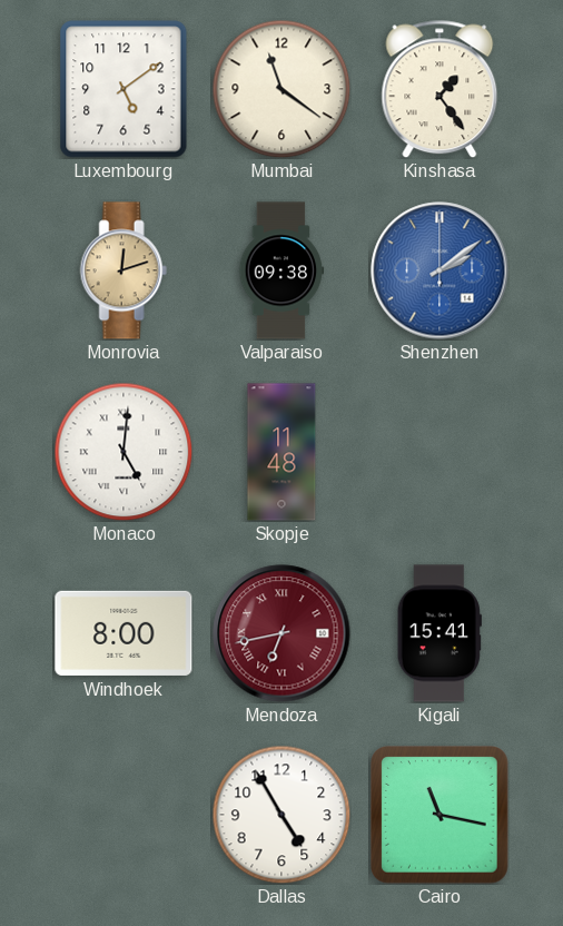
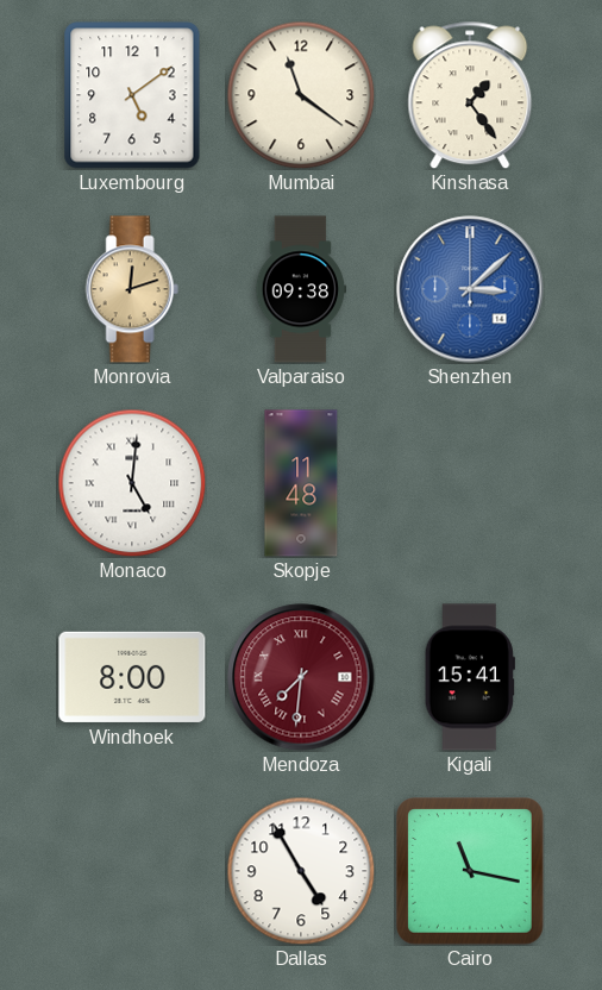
Shenzhen: 2:09 -> 3:08
Mendoza: 6:43 -> 7:31
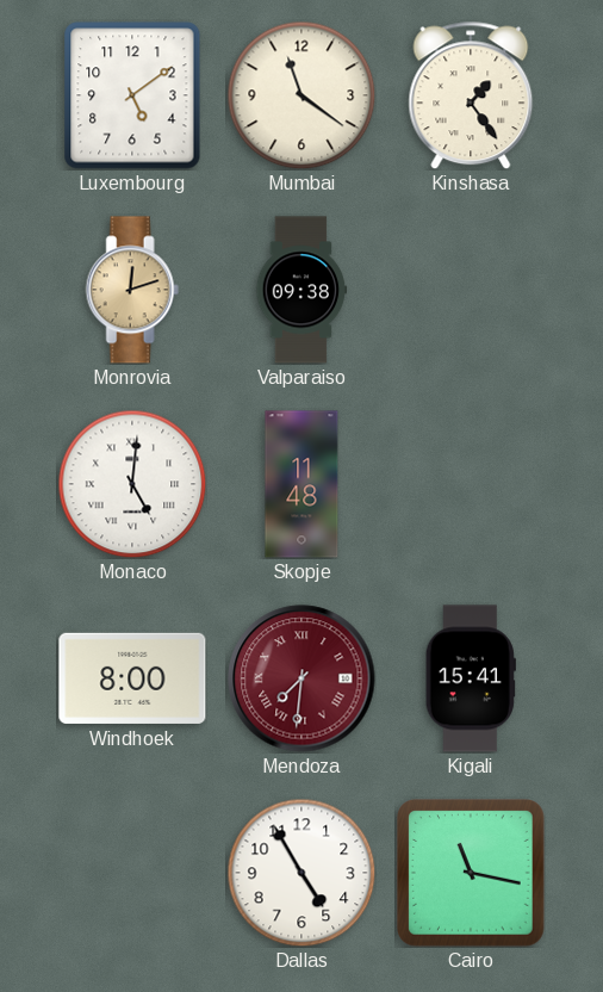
Shenzhen: 3:08 -> none
